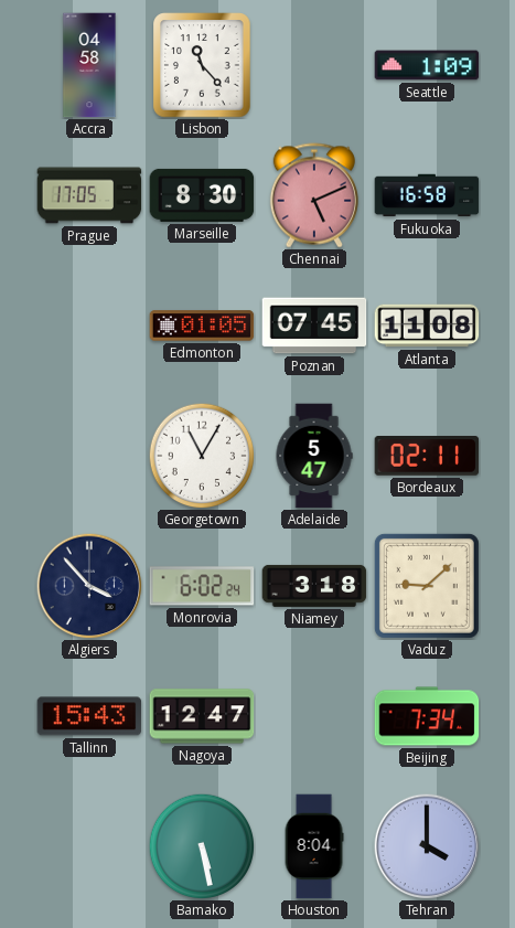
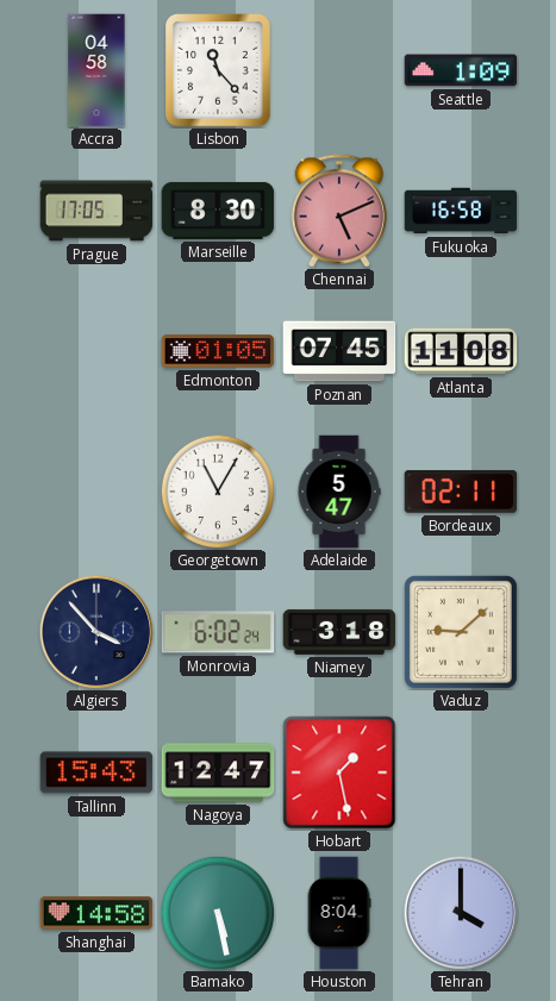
Hobart: none -> 1:28
Beijing: 7:34 -> none
Shanghai: none -> 14:58
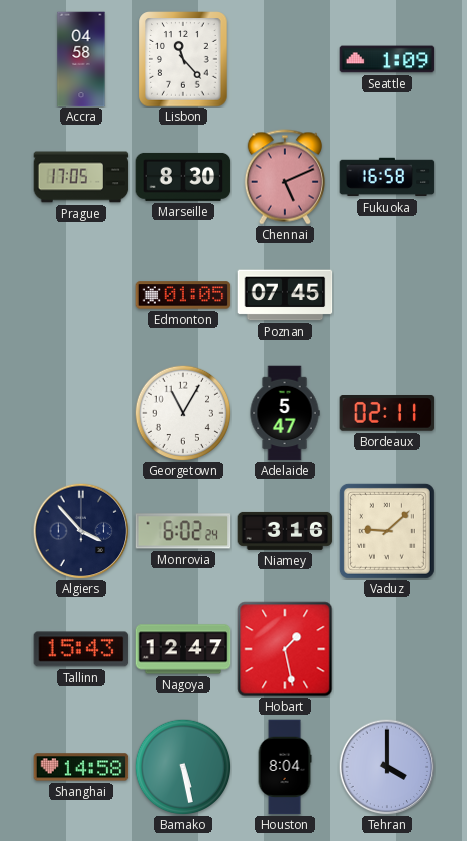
Atlanta: 11:08 -> none
Niamey: 3:18 -> 3:16
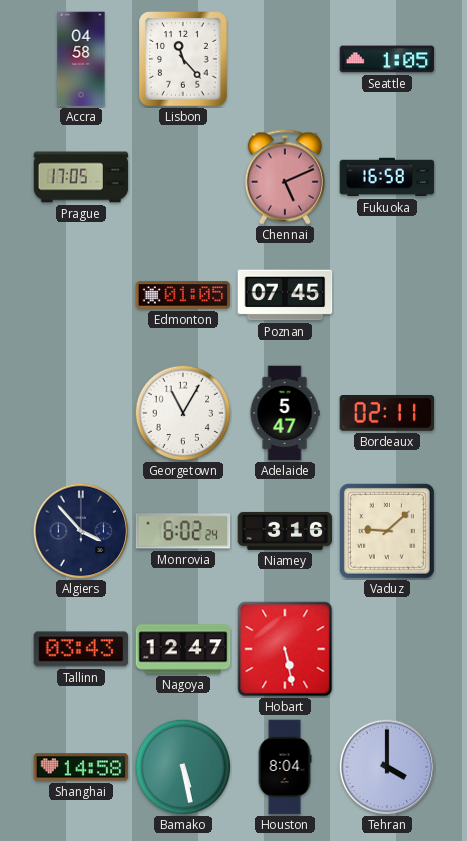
Seattle: 1:09 -> 1:05
Marseille: 8:30 -> none
Tallinn: 15:43 -> 03:43
Hobart: 1:28 -> 5:28
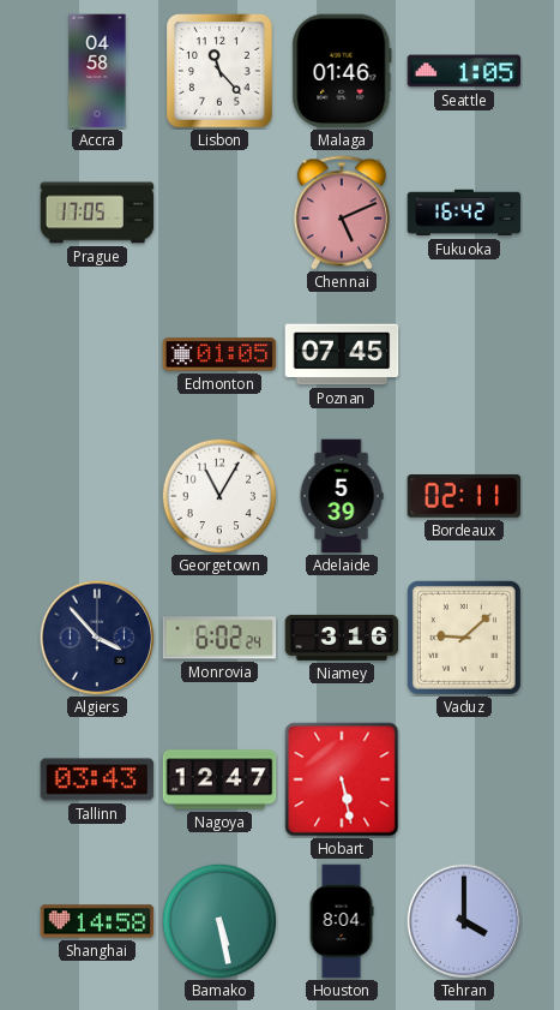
Malaga: none -> 01:46
Fukuoka: 16:58 -> 16:42
Adelaide: 5:47 -> 5:39
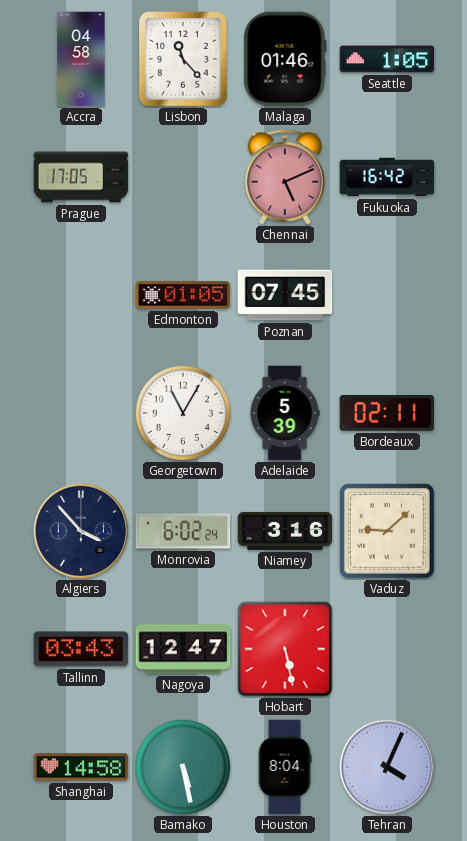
Tehran: 4:00 -> 4:04
